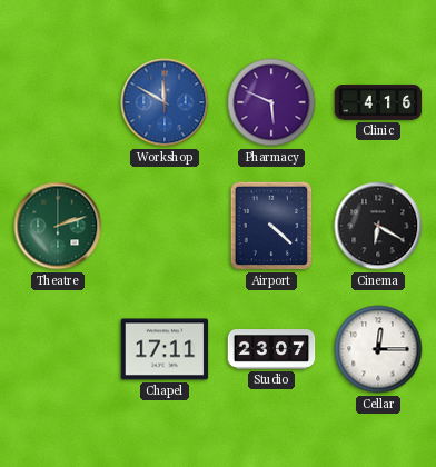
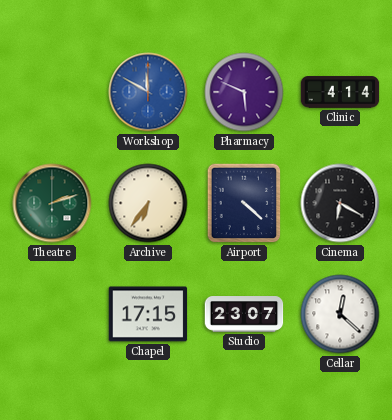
Clinic: 4:16 -> 4:14
Archive: none -> 6:36
Chapel: 17:11 -> 17:15
Cellar: 12:15 -> 12:22
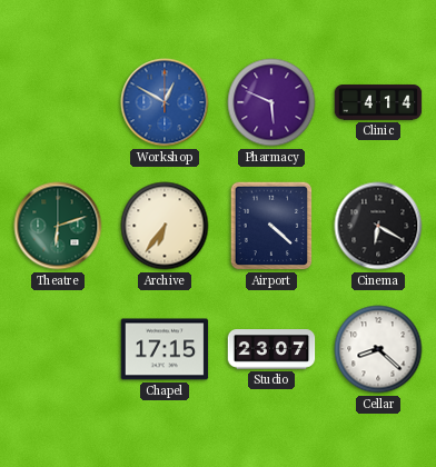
Workshop: 11:50 -> 12:50
Theatre: 2:12 -> 6:12
Cellar: 12:22 -> 8:22
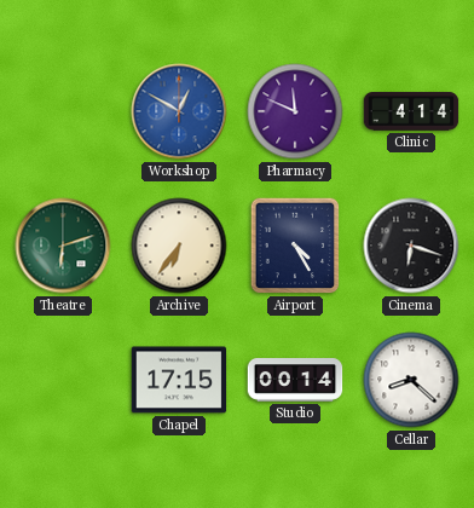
Pharmacy: 5:49 -> 11:49
Airport: 4:22 -> 4:25
Cinema: 6:20 -> 6:18
Studio: 23:07 -> 00:14
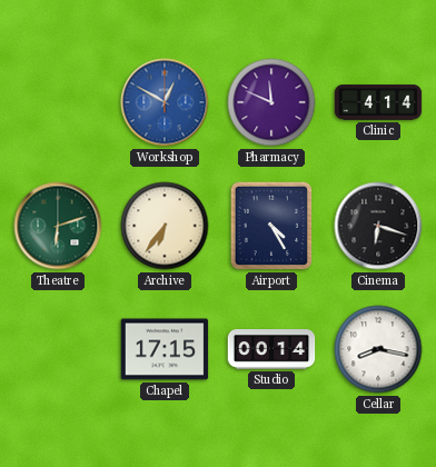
Cellar: 8:22 -> 8:17
